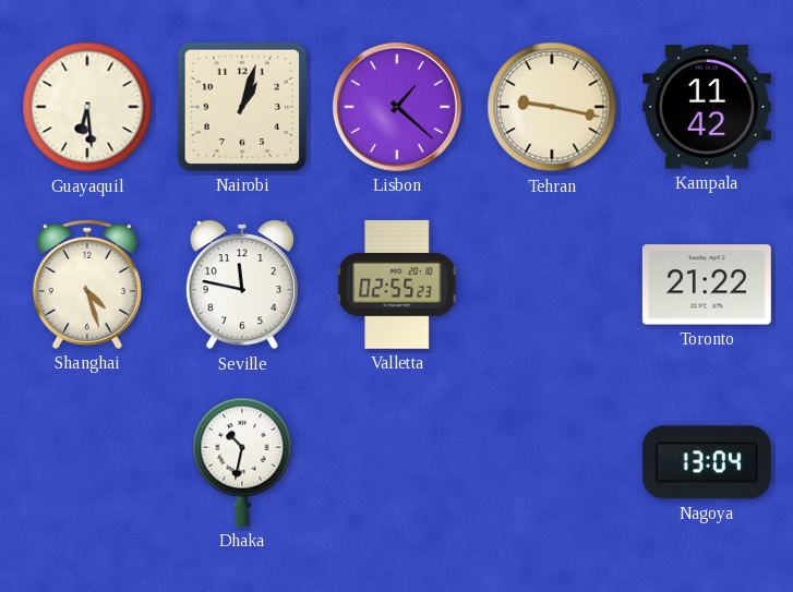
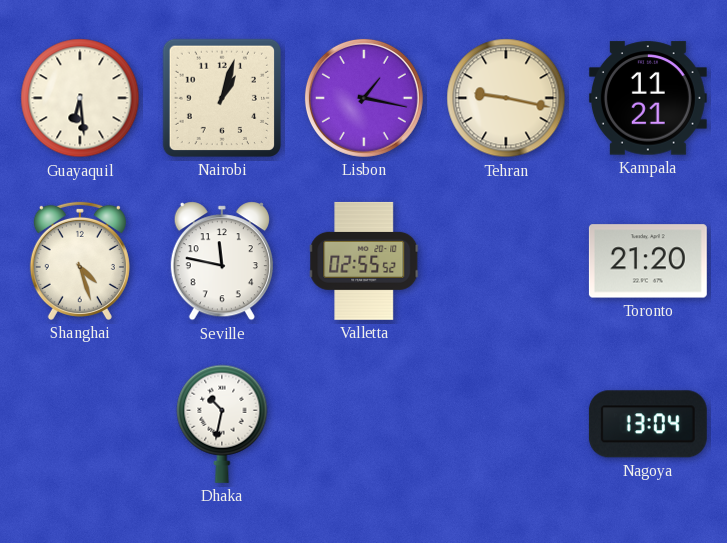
Lisbon: 1:22 -> 1:17
Kampala: 11:42 -> 11:21
Valletta: 02:55:23 -> 02:55:52
Toronto: 21:22 -> 21:20
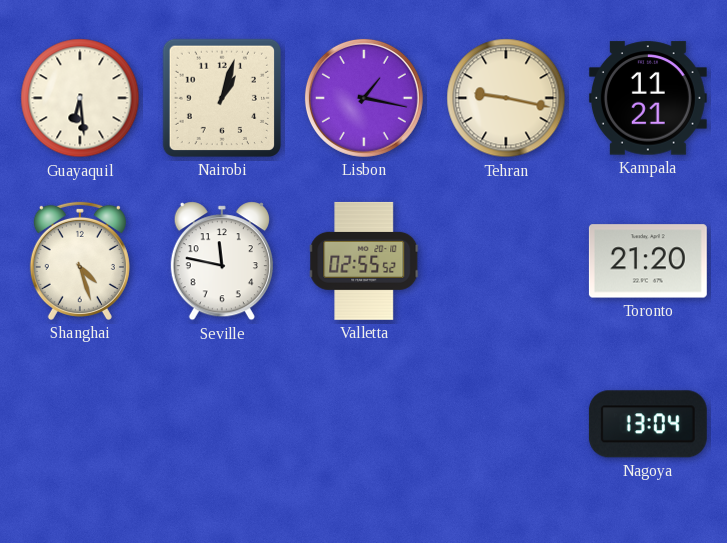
Dhaka: 10:32 -> none
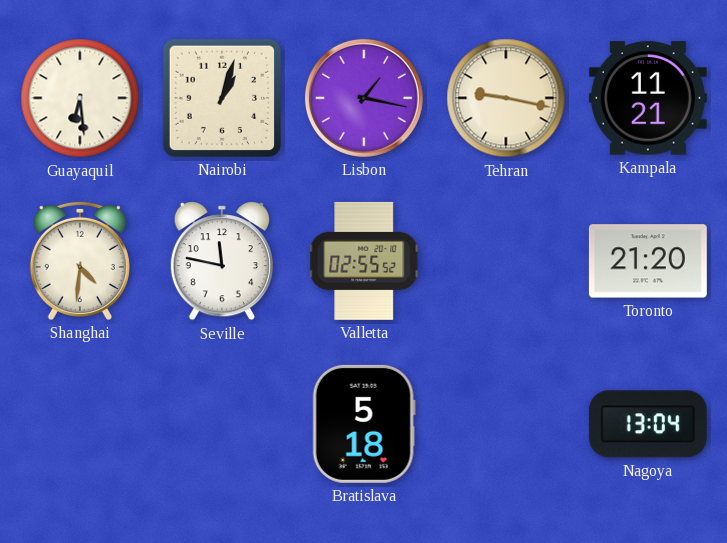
Shanghai: 4:27 -> 4:31
Bratislava: none -> 5:18
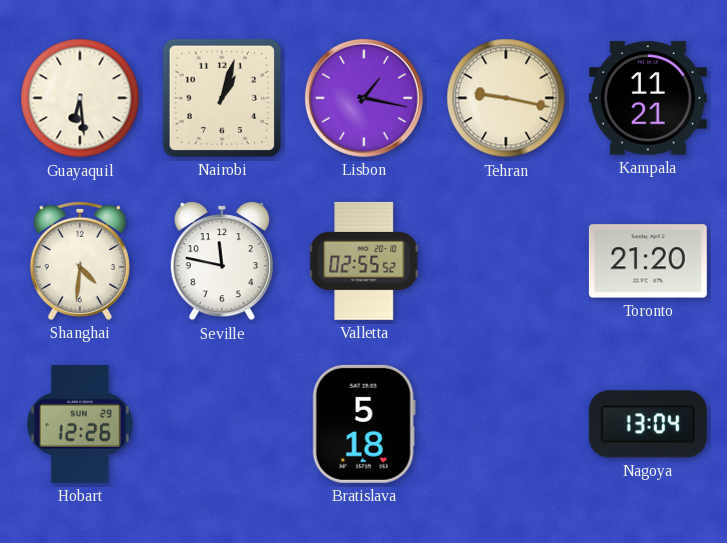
Hobart: none -> 12:26
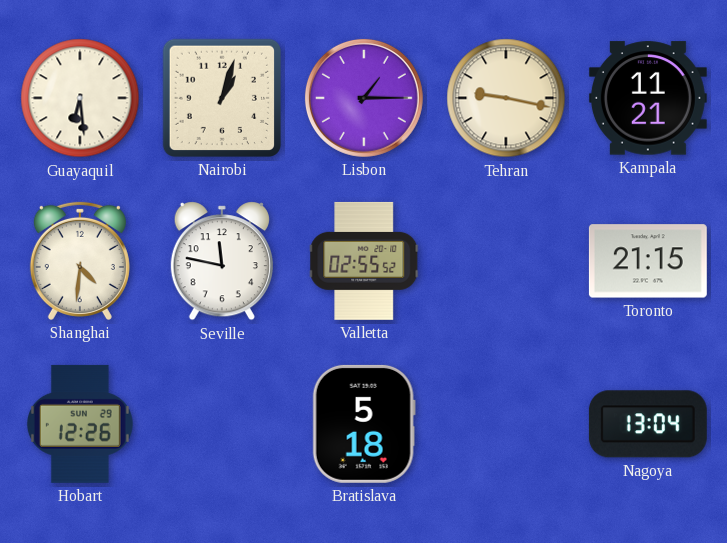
Lisbon: 1:17 -> 1:15
Toronto: 21:20 -> 21:15
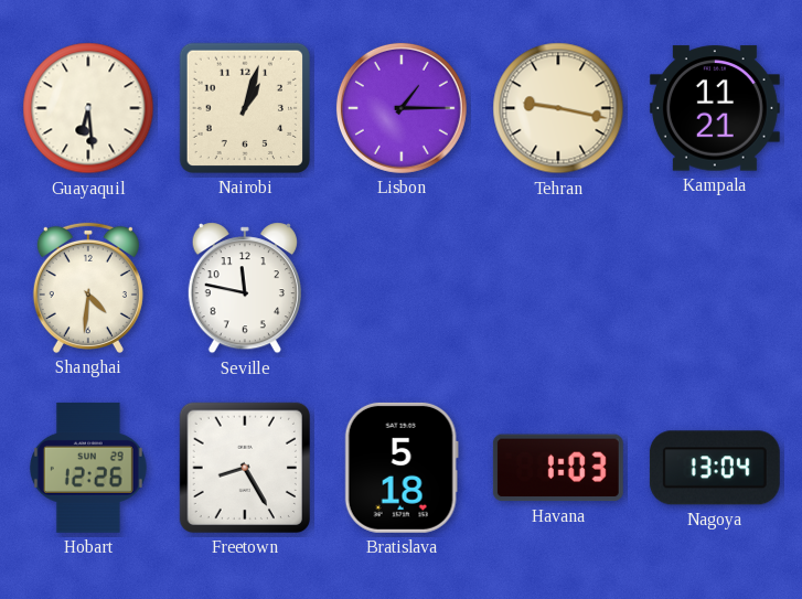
Valletta: 02:55 -> none
Toronto: 21:15 -> none
Freetown: none -> 8:25
Havana: none -> 1:03
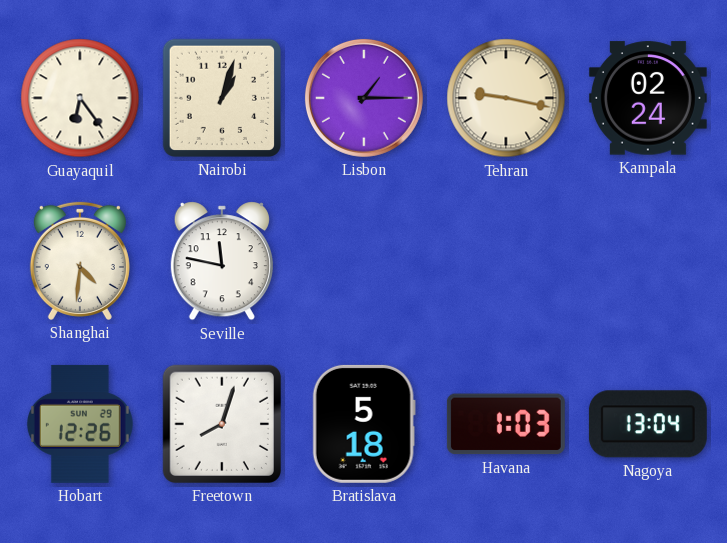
Guayaquil: 6:29 -> 6:24
Kampala: 11:21 -> 02:24
Freetown: 8:25 -> 8:03
